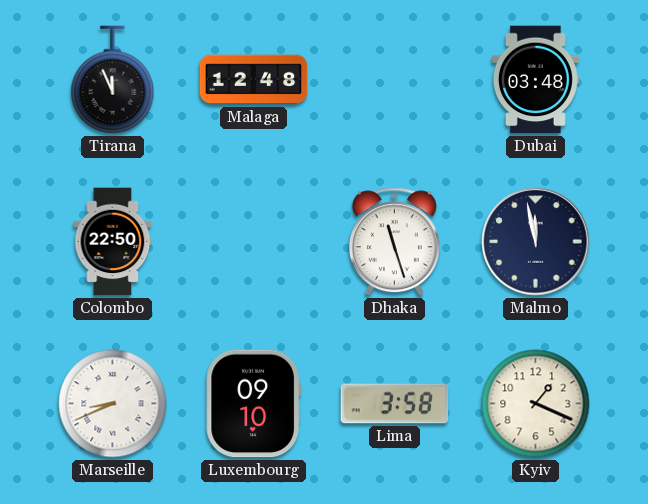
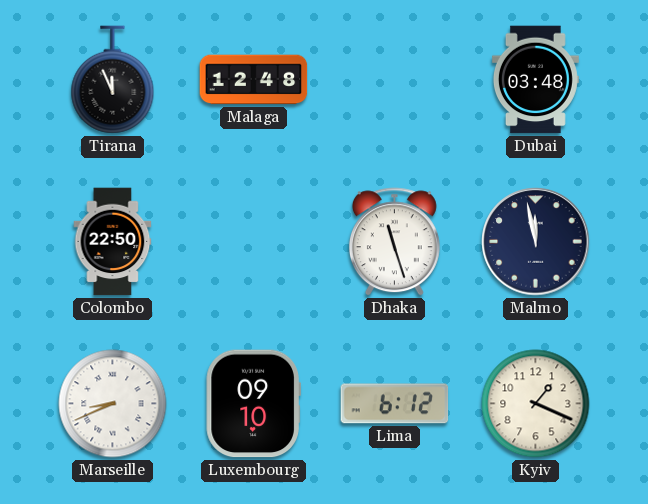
Lima: 3:58 -> 6:12
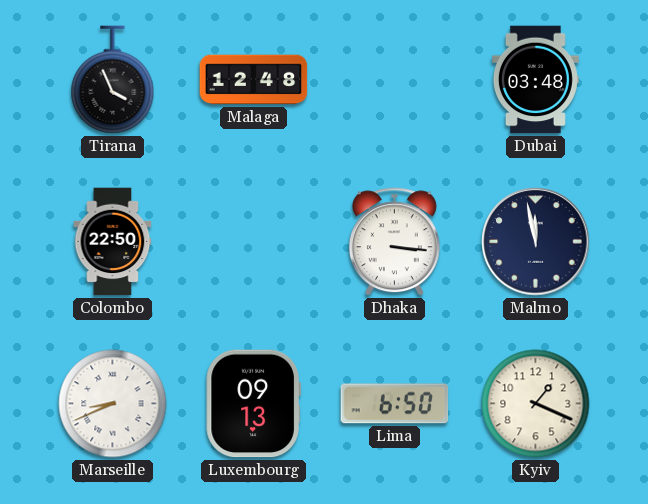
Tirana: 11:56 -> 3:56
Dhaka: 11:27 -> 3:16
Luxembourg: 09:10 -> 09:13
Lima: 6:12 -> 6:50
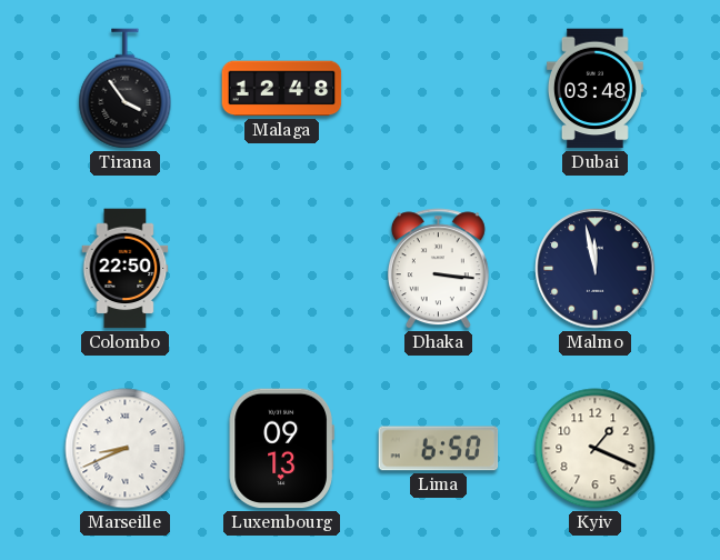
Tirana: 3:56 -> 3:54
